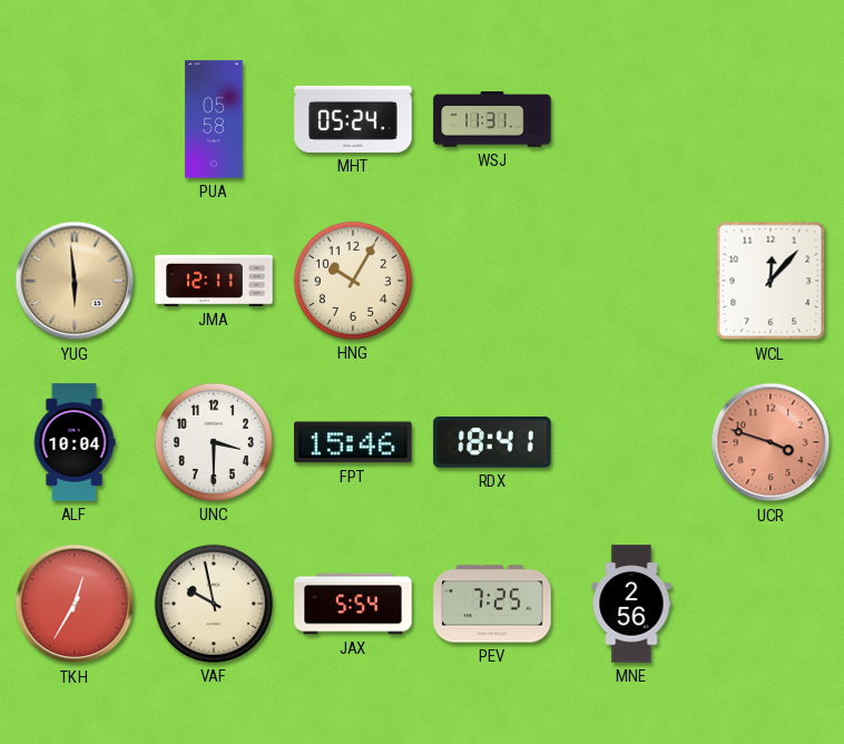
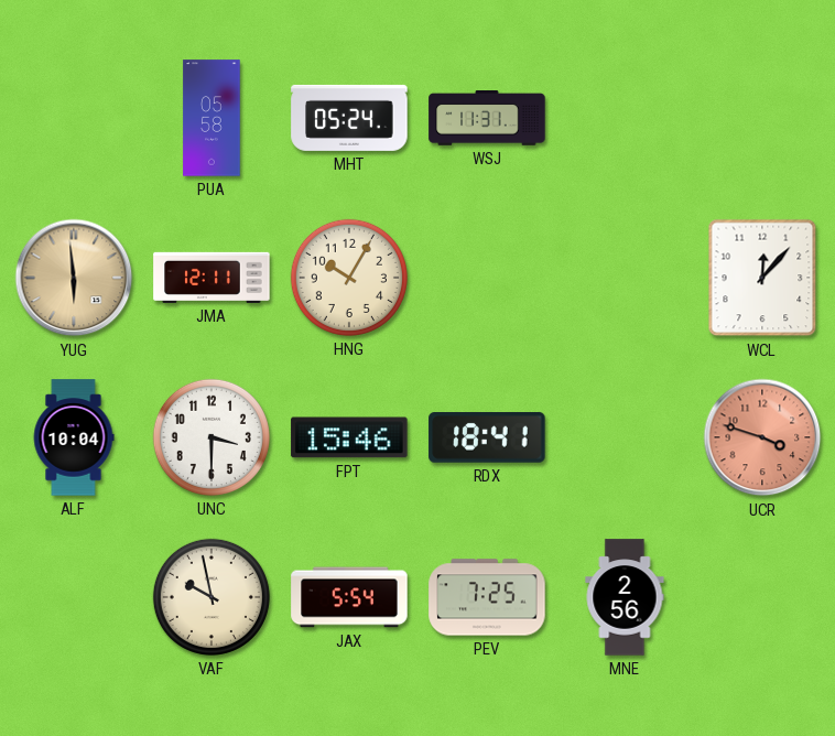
TKH: 12:35 -> none
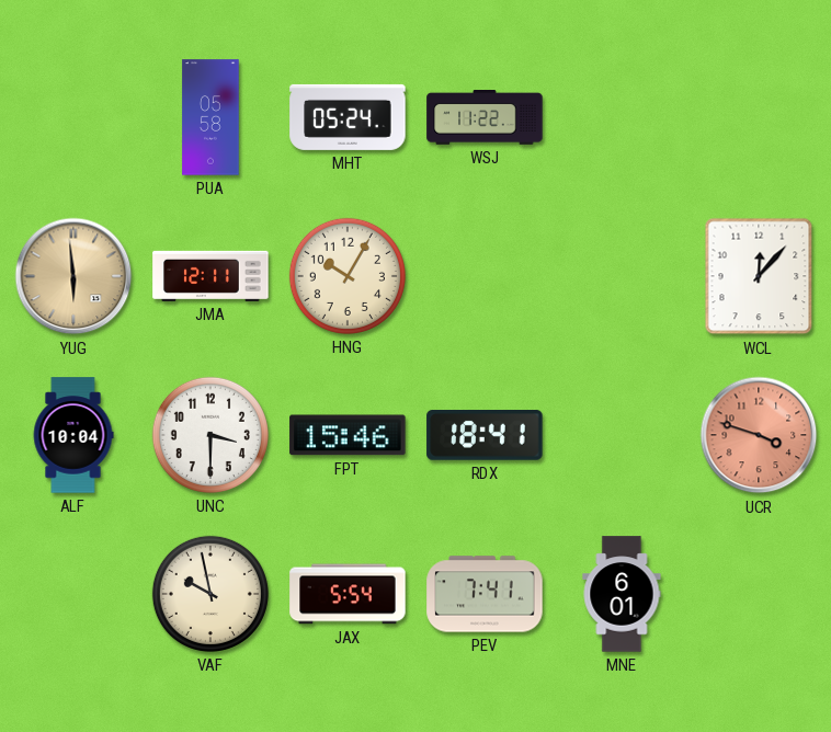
WSJ: 11:31 -> 11:22
PEV: 7:25 -> 7:41
MNE: 2:56 -> 6:01
